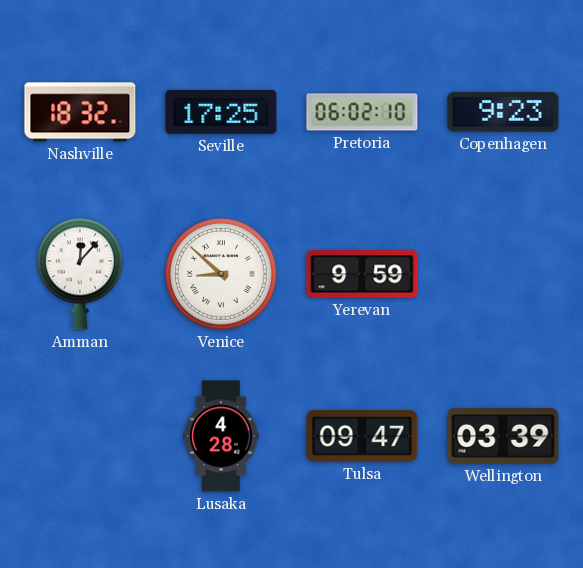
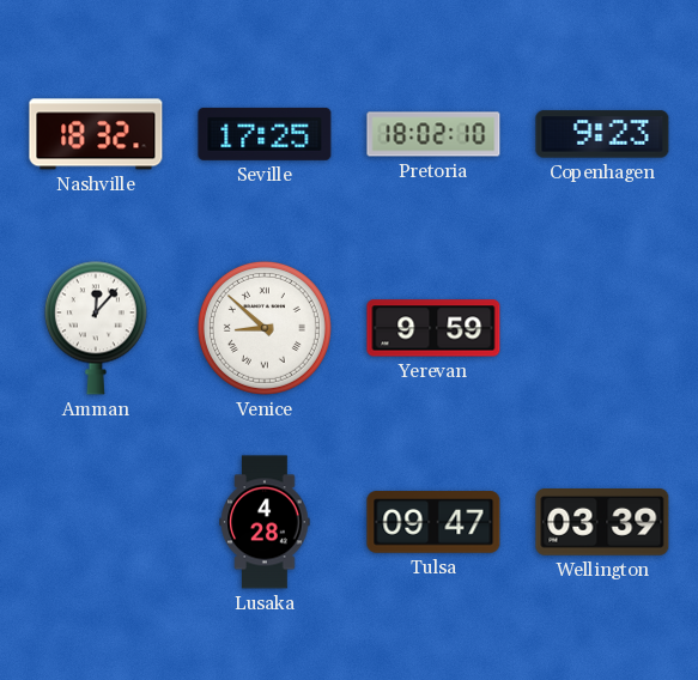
Pretoria: 06:02 -> 18:02
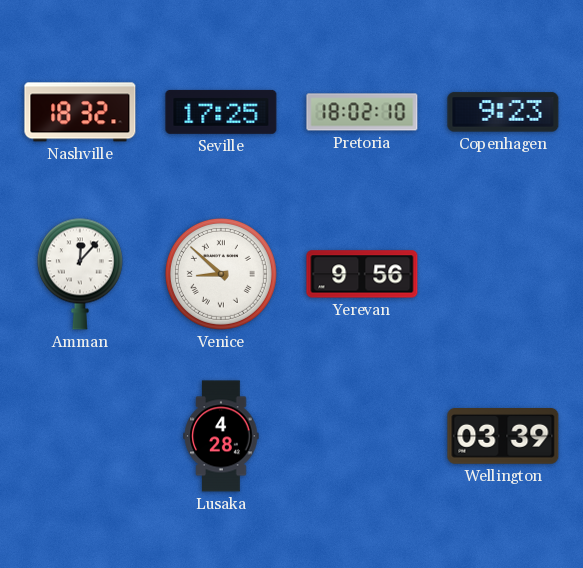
Yerevan: 9:59 -> 9:56
Tulsa: 09:47 -> none
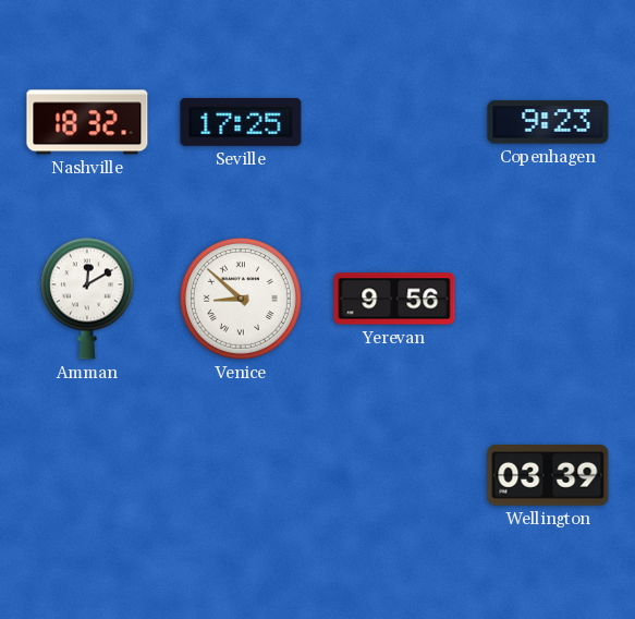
Pretoria: 18:02 -> none
Amman: 12:07 -> 12:10
Lusaka: 4:28 -> none
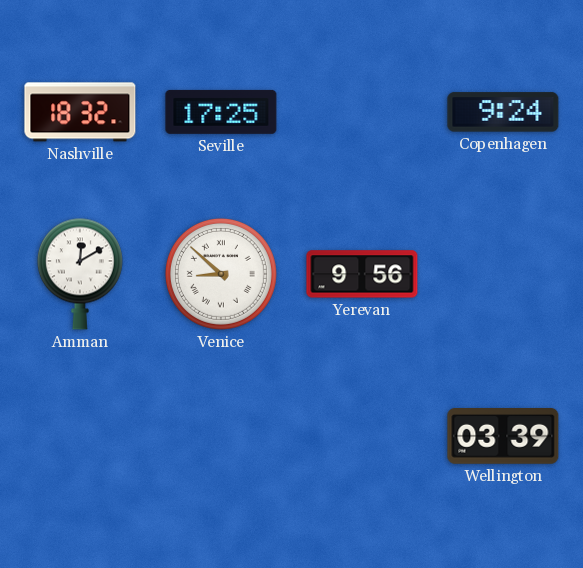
Copenhagen: 9:23 -> 9:24
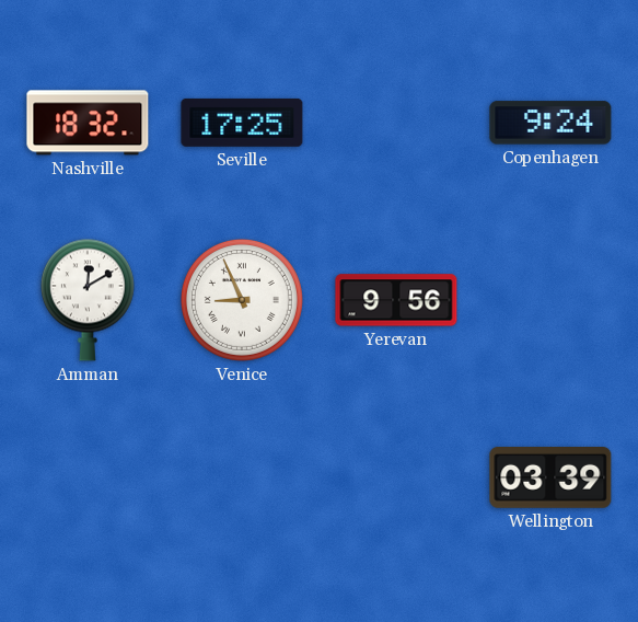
Venice: 8:52 -> 8:56
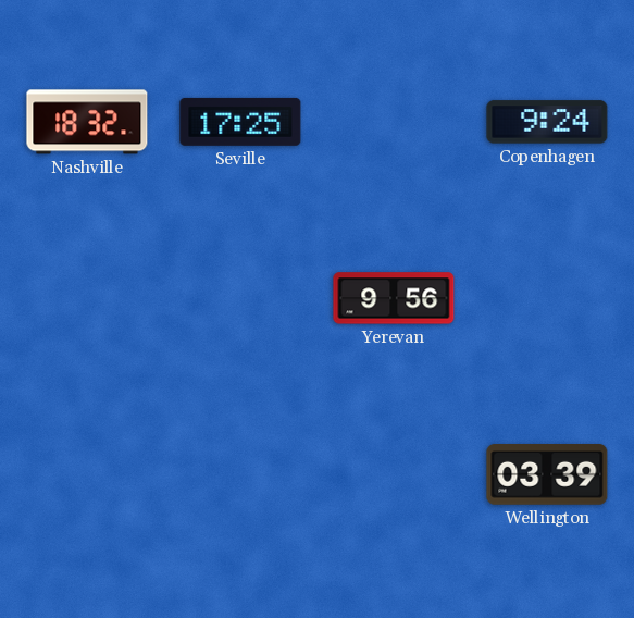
Amman: 12:10 -> none
Venice: 8:56 -> none
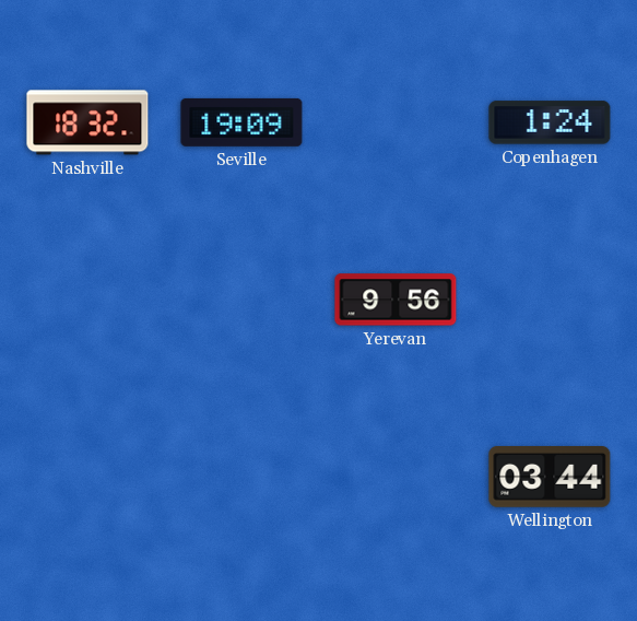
Seville: 17:25 -> 19:09
Copenhagen: 9:24 -> 1:24
Wellington: 03:39 -> 03:44
